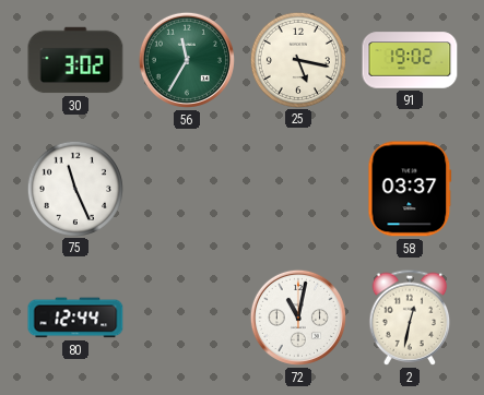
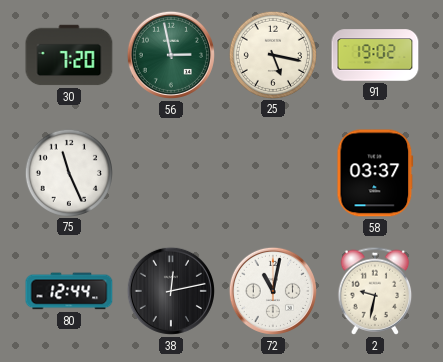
30: 3:02 -> 7:20
56: 11:35 -> 2:58
38: none -> 12:13
2: 12:32 -> 9:32
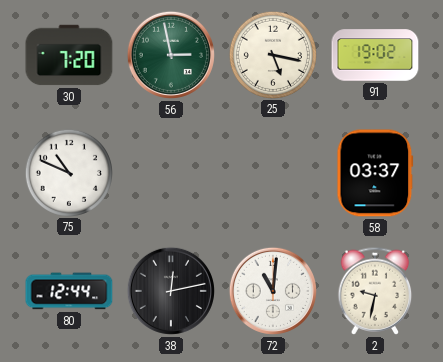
75: 11:26 -> 10:49
72: 11:02 -> 11:01
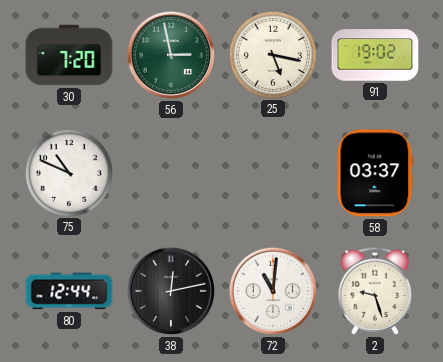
2: 9:32 -> 9:27
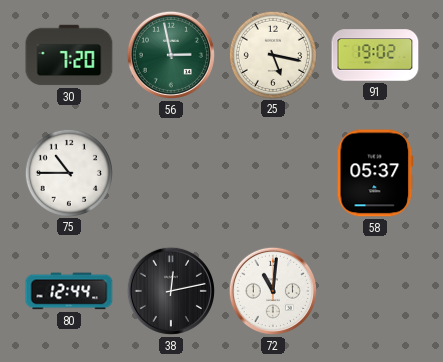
75: 10:49 -> 10:45
58: 03:37 -> 05:37
2: 9:27 -> none
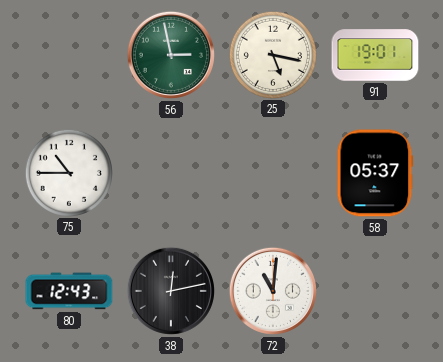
30: 7:20 -> none
91: 19:02 -> 19:01
80: 12:44 -> 12:43
